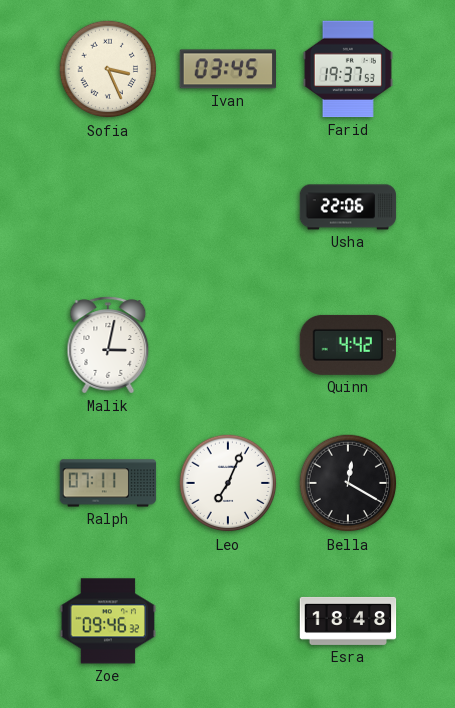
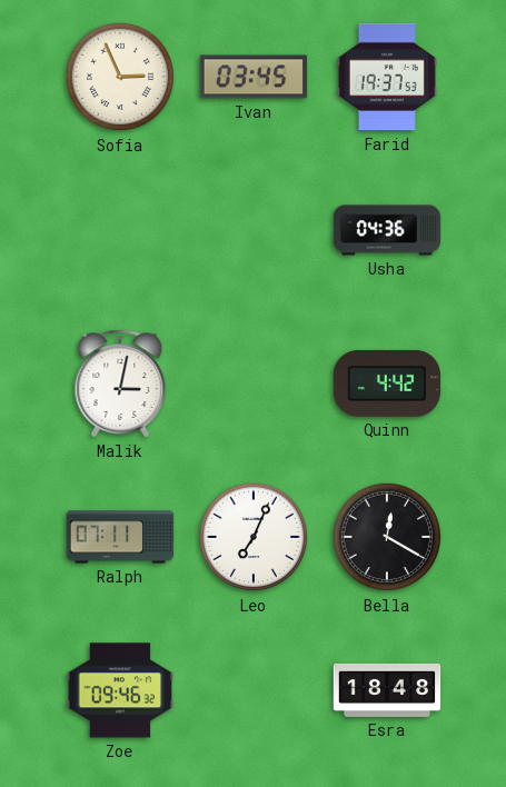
Sofia: 3:26 -> 2:56
Usha: 22:06 -> 04:36
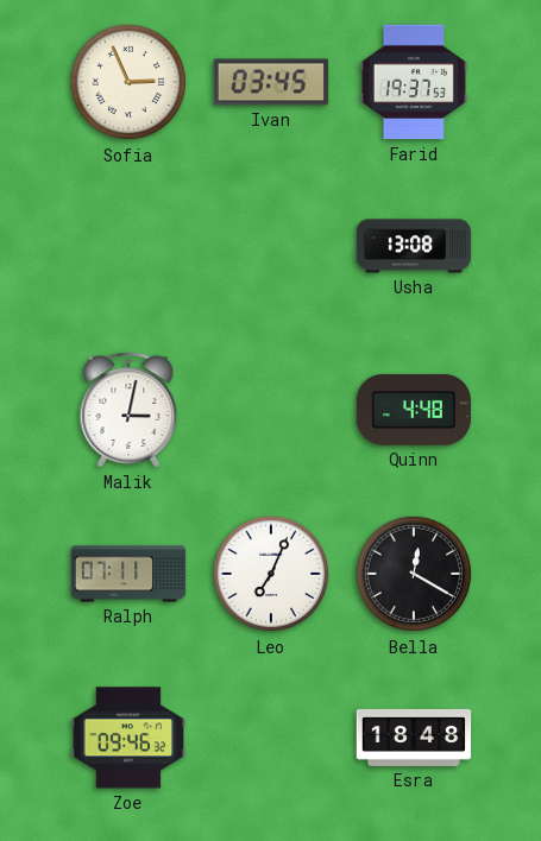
Usha: 04:36 -> 13:08
Quinn: 4:42 -> 4:48
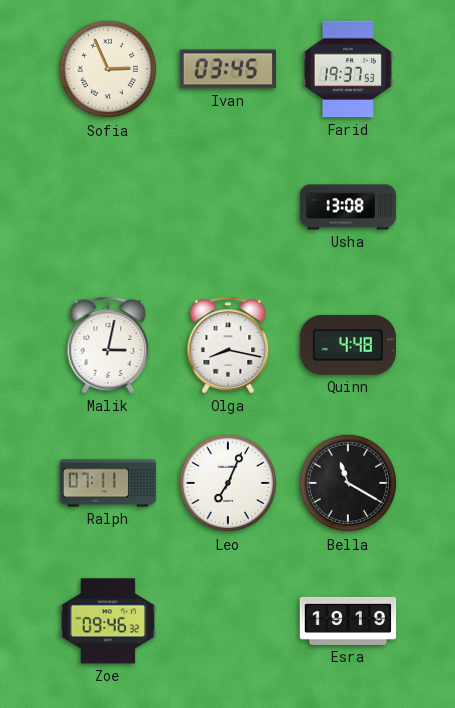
Olga: none -> 8:17
Bella: 12:20 -> 11:20
Esra: 18:48 -> 19:19
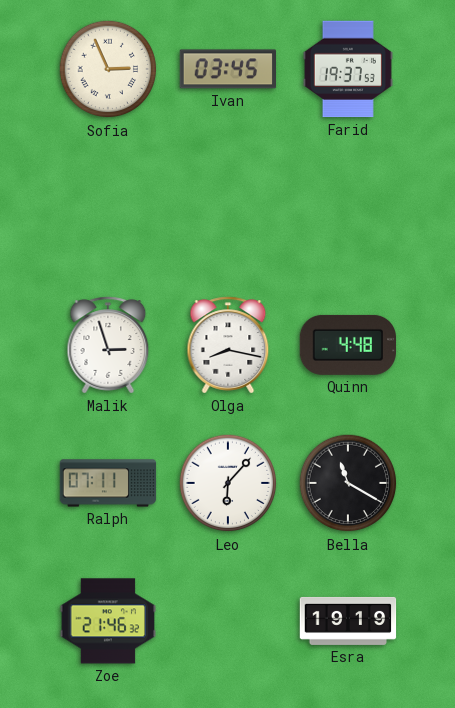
Usha: 13:08 -> none
Malik: 3:02 -> 2:57
Leo: 7:04 -> 6:07
Zoe: 09:46 -> 21:46
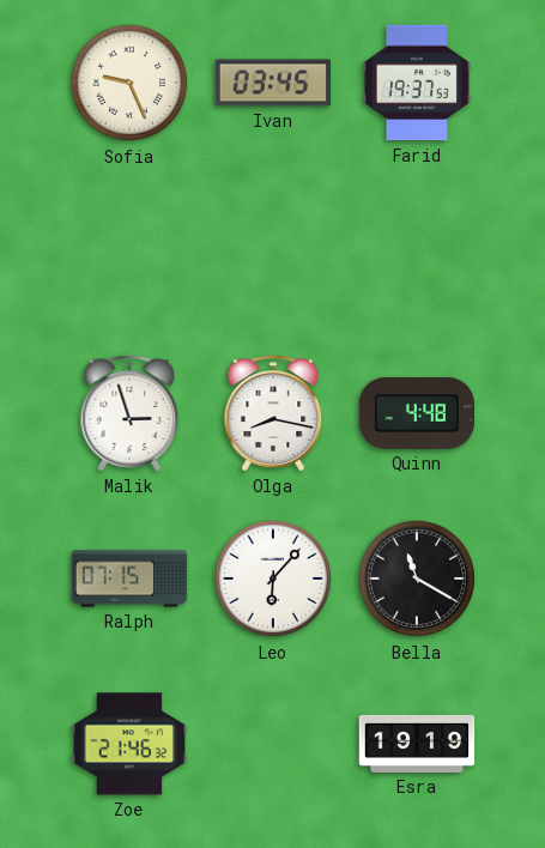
Sofia: 2:56 -> 9:26
Ralph: 07:11 -> 07:15
